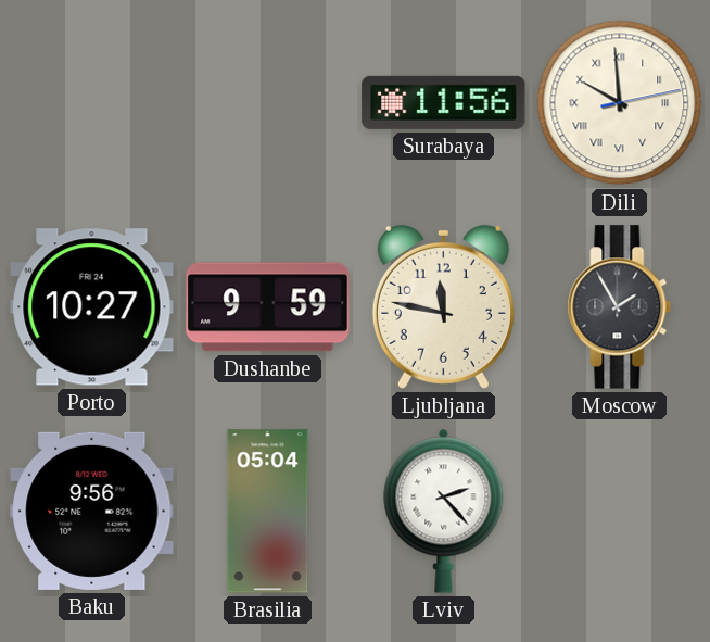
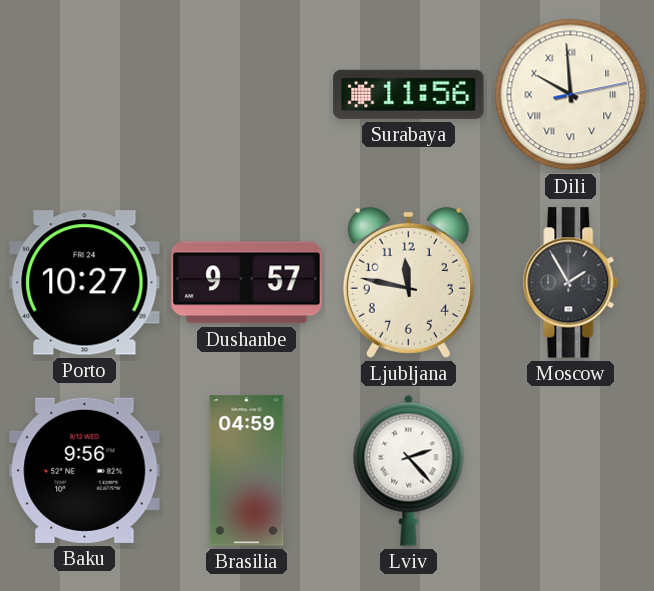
Dushanbe: 9:59 -> 9:57
Brasilia: 05:04 -> 04:59
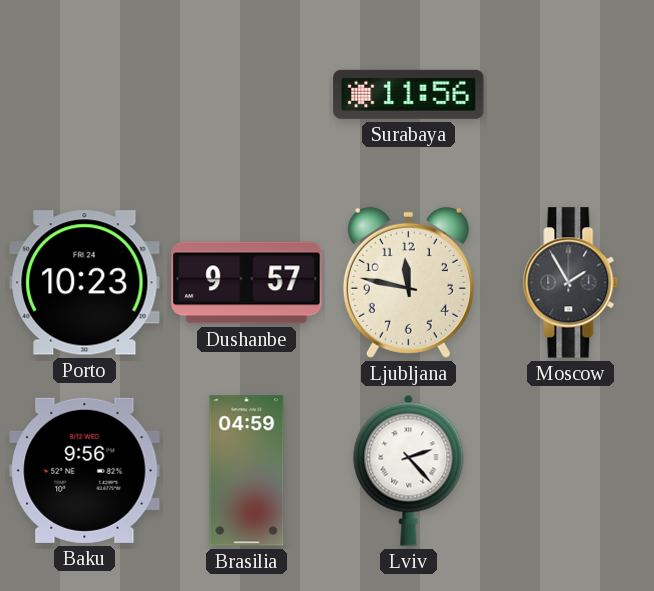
Dili: 9:59 -> none
Porto: 10:27 -> 10:23
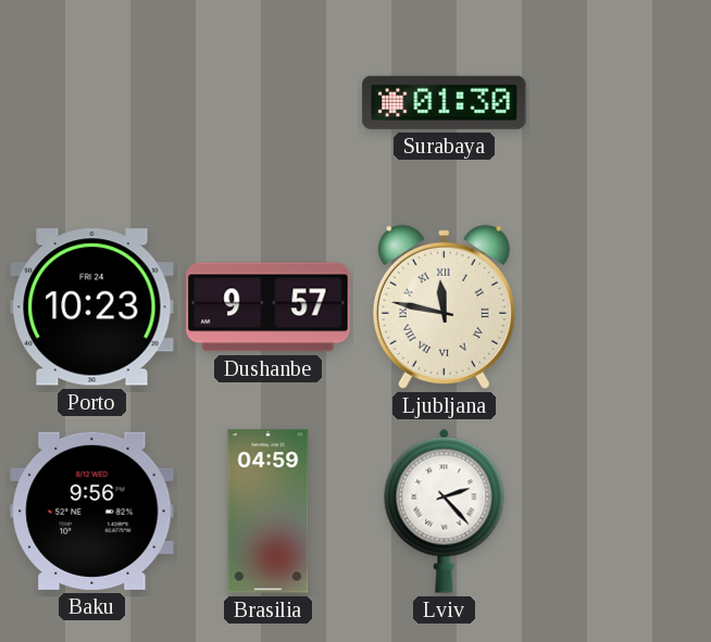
Surabaya: 11:56 -> 01:30
Ljubljana numerals: Arabic -> Roman
Moscow: 1:55 -> none
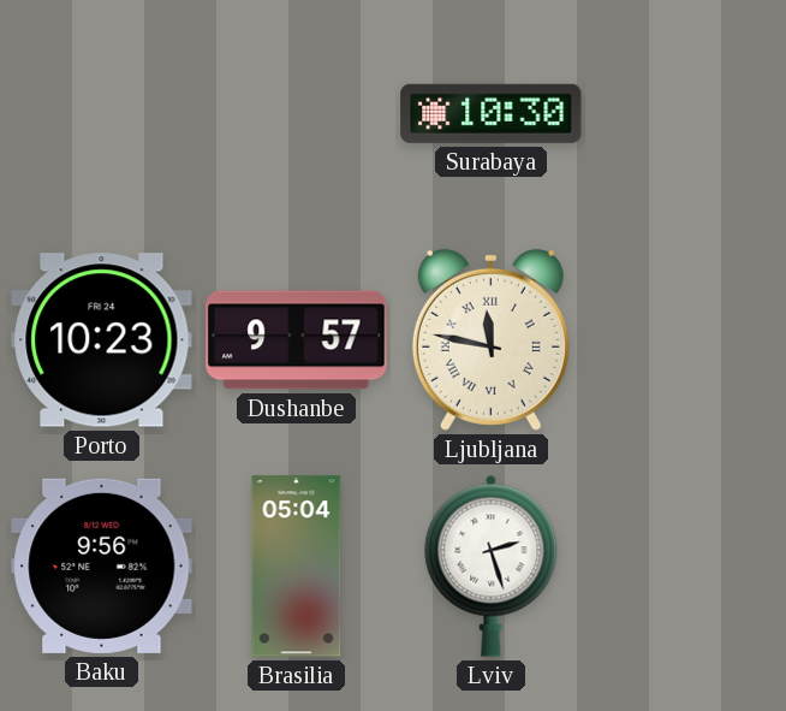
Surabaya: 01:30 -> 10:30
Brasilia: 04:59 -> 05:04
Lviv: 2:23 -> 2:27
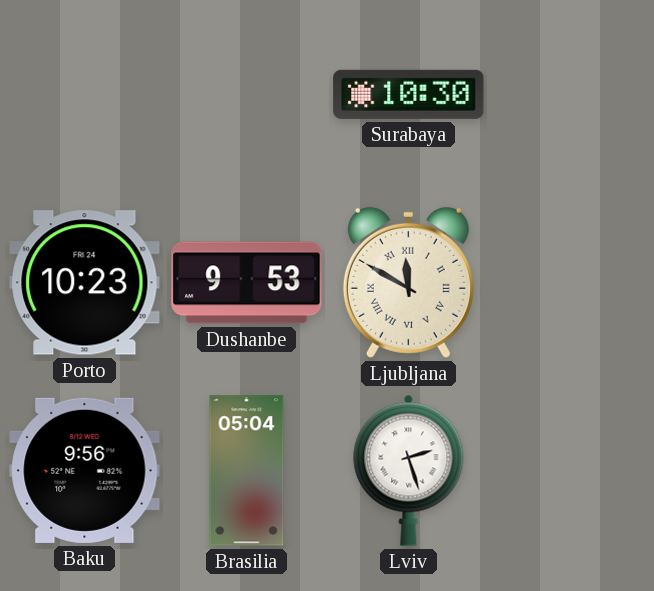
Dushanbe: 9:57 -> 9:53
Ljubljana: 11:47 -> 11:50
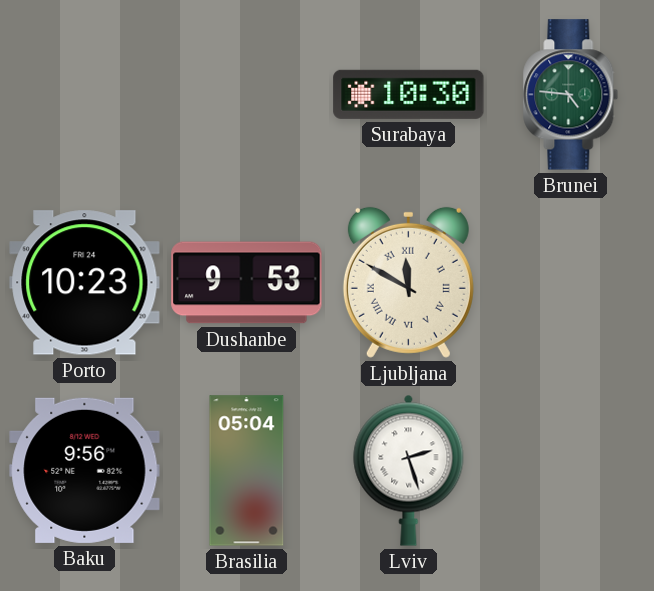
Brunei: none -> 4:46
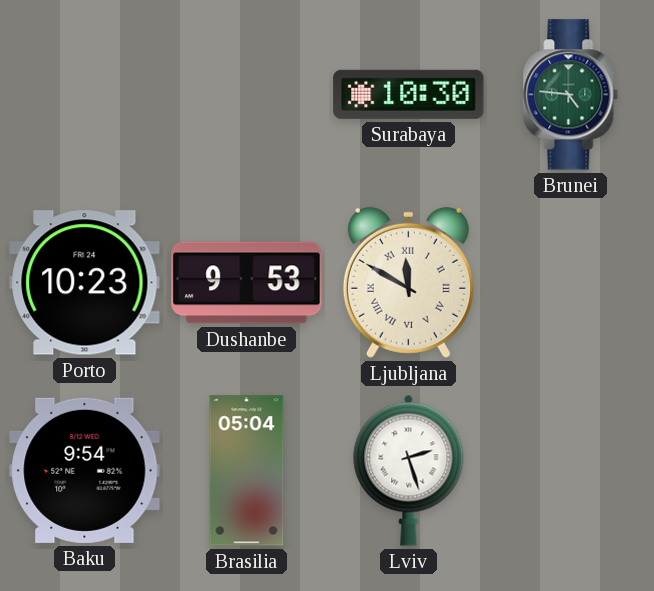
Baku: 9:56 -> 9:54
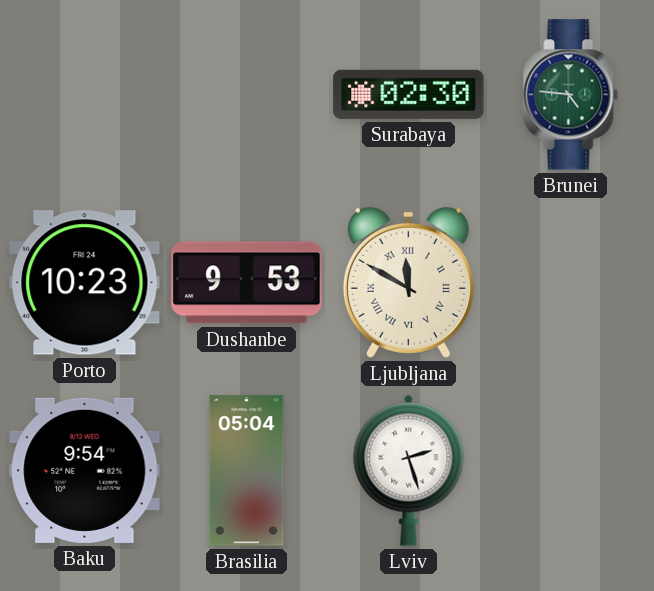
Surabaya: 10:30 -> 02:30
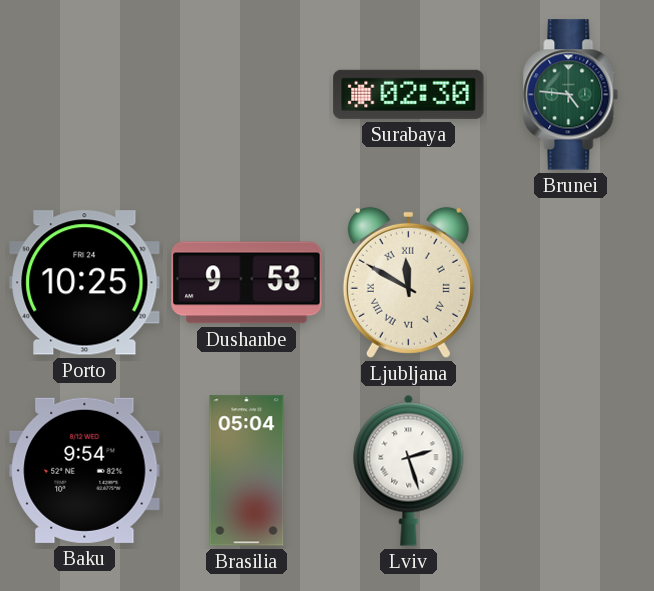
Porto: 10:23 -> 10:25
